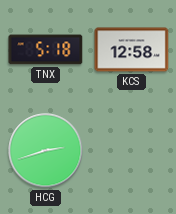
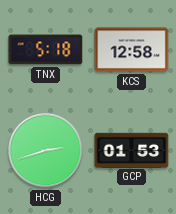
GCP: none -> 01:53
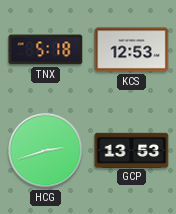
KCS: 12:58 -> 12:53
GCP: 01:53 -> 13:53
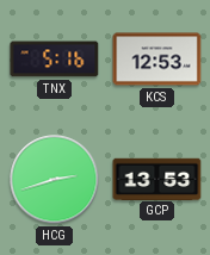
TNX: 5:18 -> 5:16
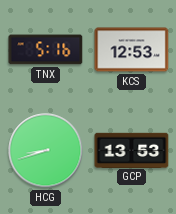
HCG: 2:42 -> 8:42
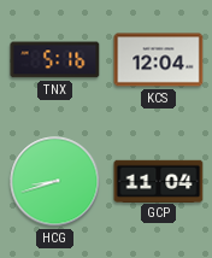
KCS: 12:53 -> 12:04
GCP: 13:53 -> 11:04
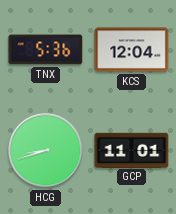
TNX: 5:16 -> 5:36
GCP: 11:04 -> 11:01
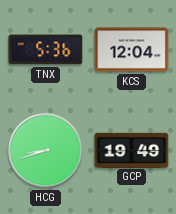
GCP: 11:01 -> 19:49
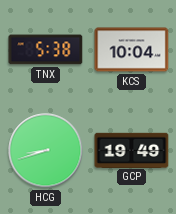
TNX: 5:36 -> 5:38
KCS: 12:04 -> 10:04
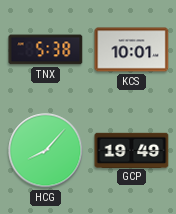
KCS: 10:04 -> 10:01
HCG: 8:42 -> 8:07
